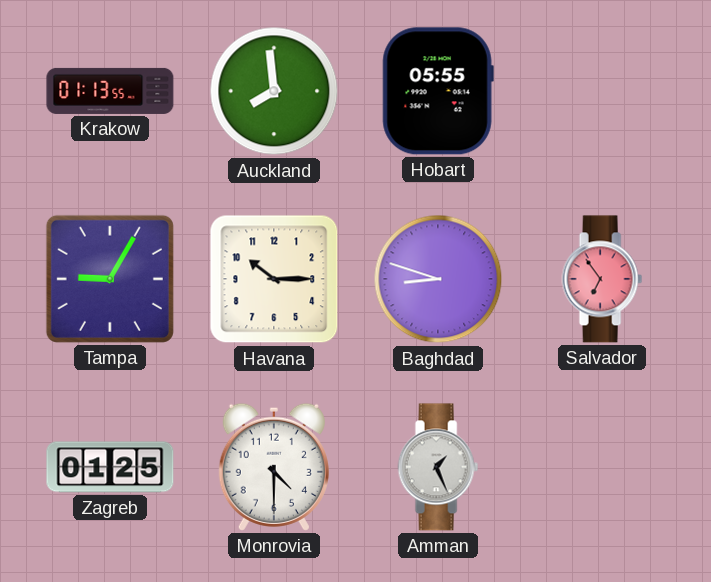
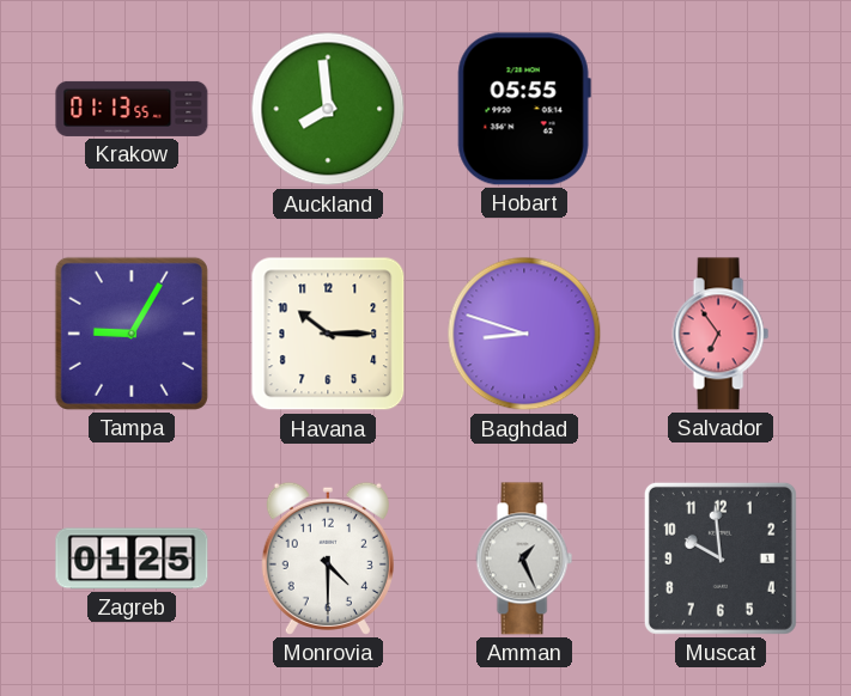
Muscat: none -> 9:59
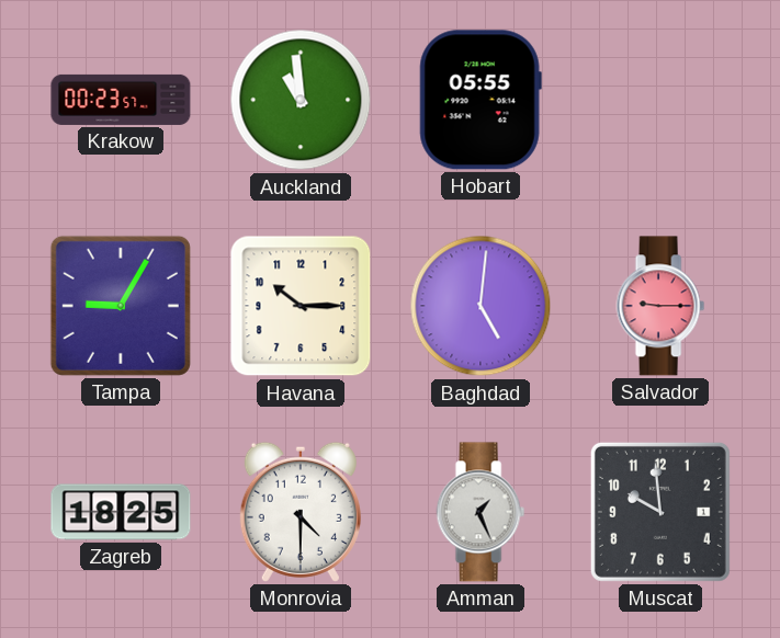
Krakow: 01:13 -> 00:23
Auckland: 7:59 -> 10:59
Baghdad: 8:48 -> 5:01
Salvador: 6:54 -> 9:15
Zagreb: 01:25 -> 18:25
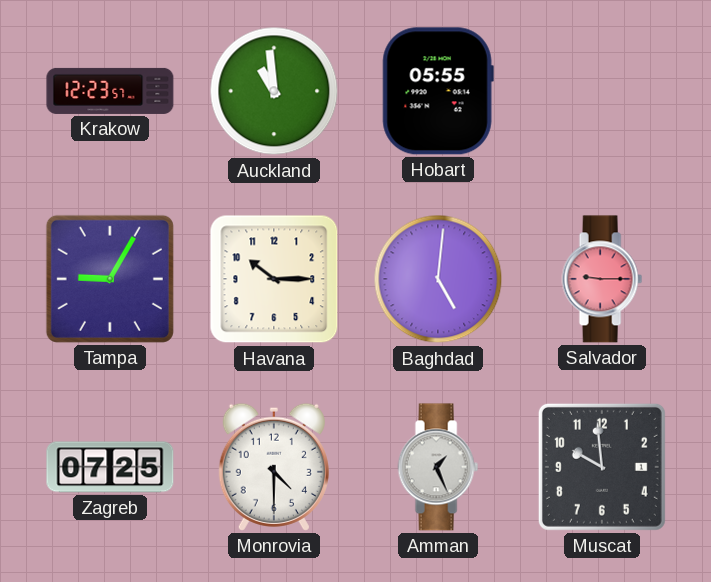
Krakow: 00:23 -> 12:23
Zagreb: 18:25 -> 07:25
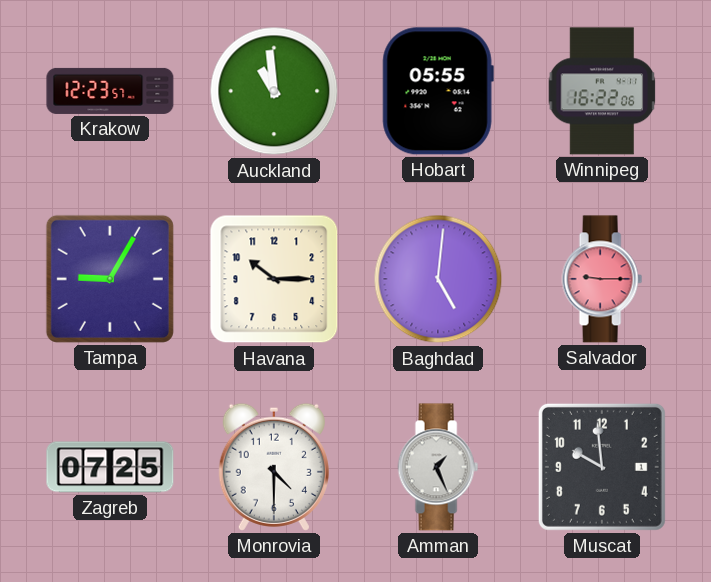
Winnipeg: none -> 16:22
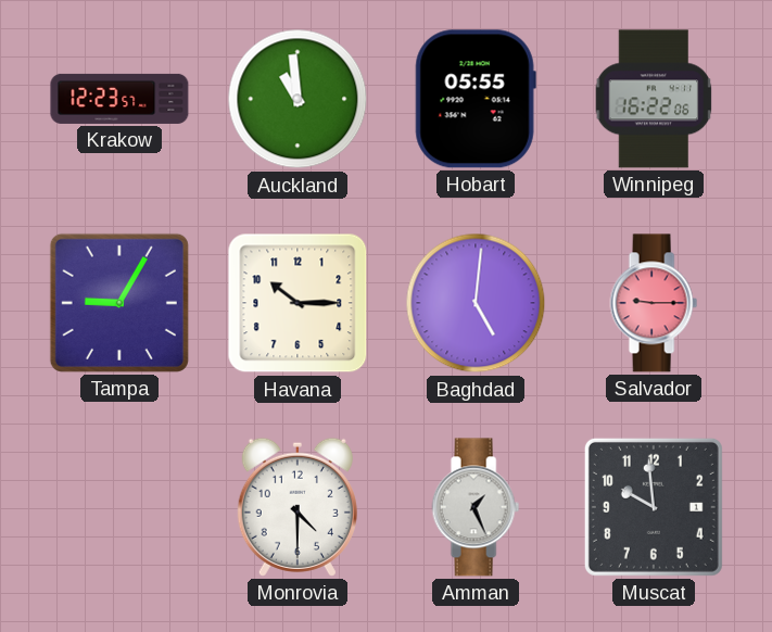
Zagreb: 07:25 -> none
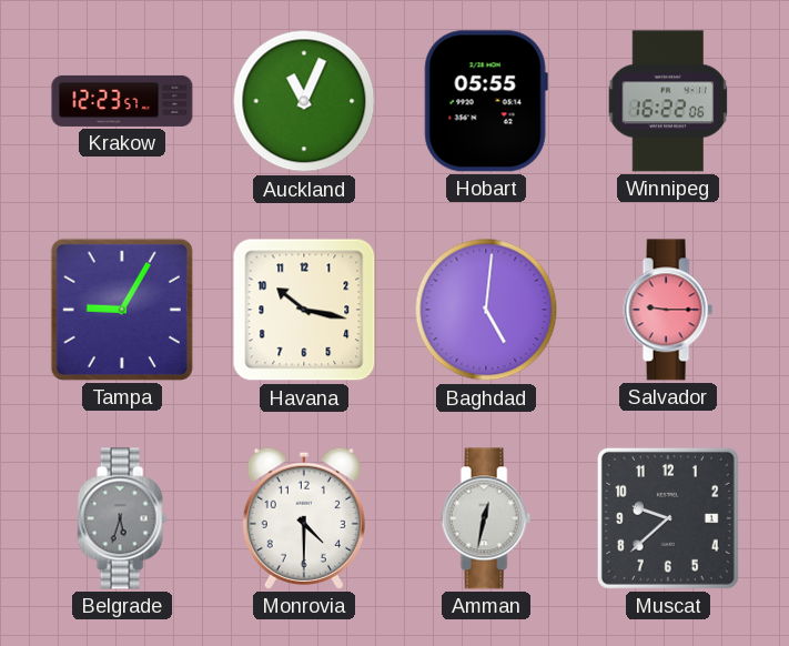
Auckland: 10:59 -> 11:04
Havana: 10:15 -> 10:17
Belgrade: none -> 5:33
Amman: 1:26 -> 12:32
Muscat: 9:59 -> 9:38
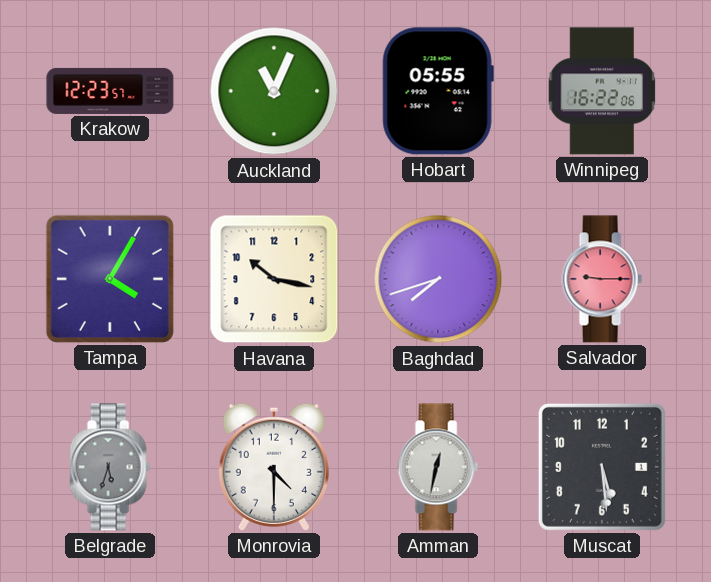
Tampa: 9:05 -> 4:05
Baghdad: 5:01 -> 7:42
Muscat: 9:38 -> 5:29
